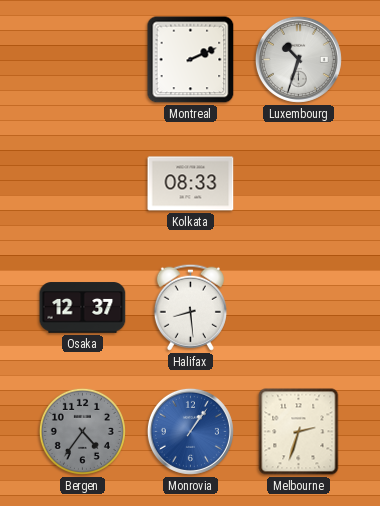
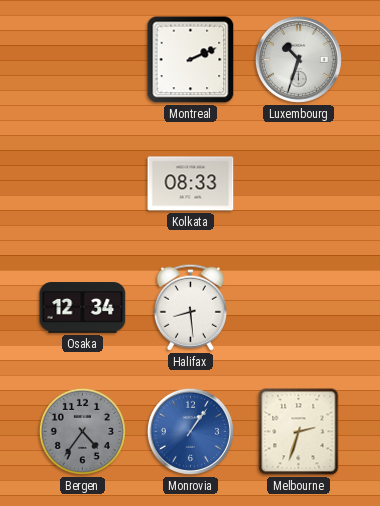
Osaka: 12:37 -> 12:34
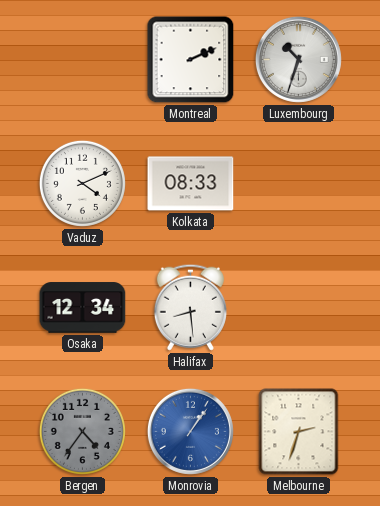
Vaduz: none -> 4:11
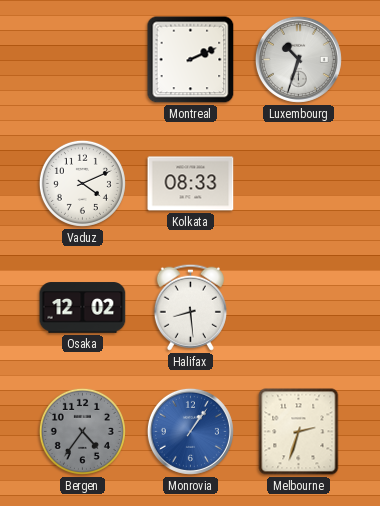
Osaka: 12:34 -> 12:02
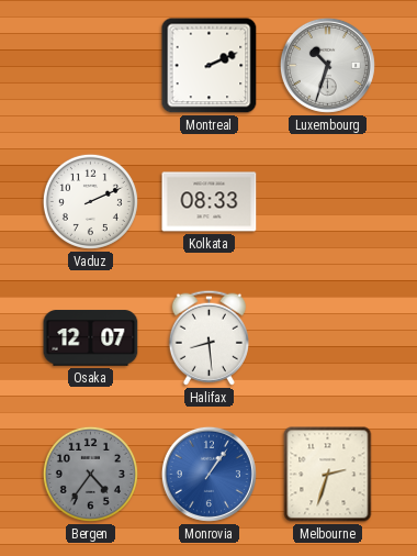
Vaduz: 4:11 -> 2:11
Osaka: 12:02 -> 12:07
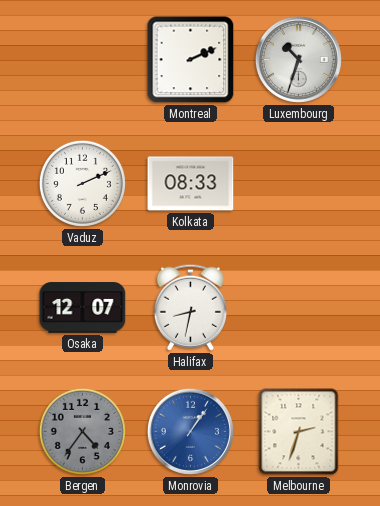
Halifax: 8:29 -> 8:32
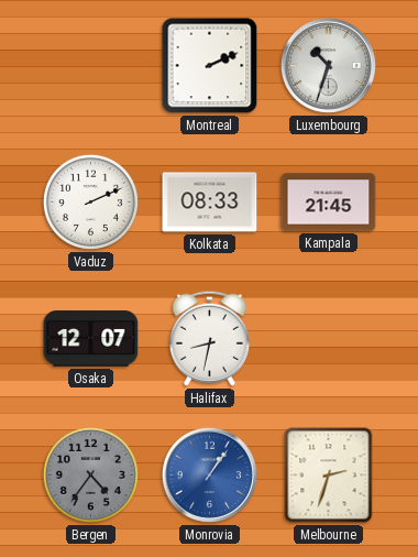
Kampala: none -> 21:45
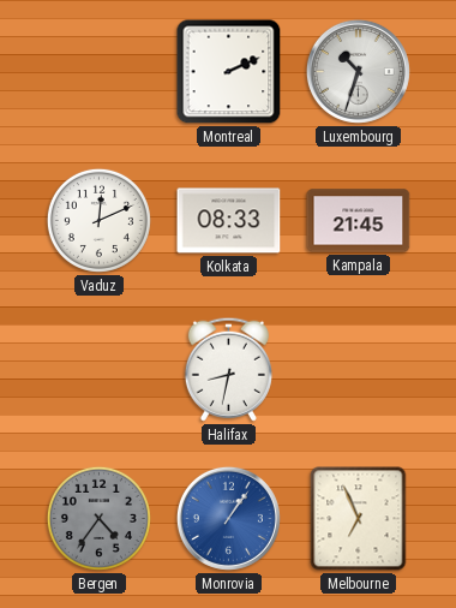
Vaduz: 2:11 -> 12:11
Osaka: 12:07 -> none
Melbourne: 2:33 -> 6:56
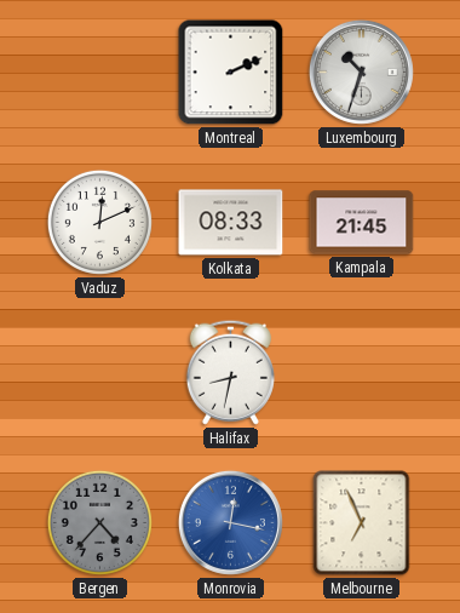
Bergen: 4:36 -> 4:37
Monrovia: 1:06 -> 12:17
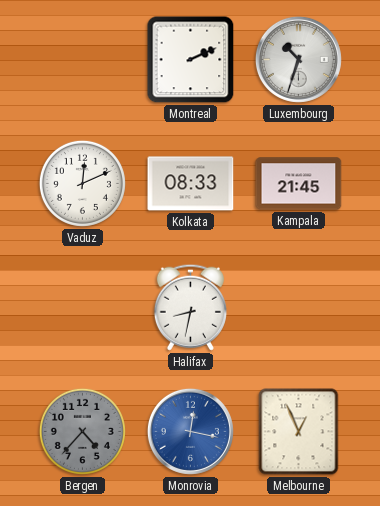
Melbourne: 6:56 -> 12:56
